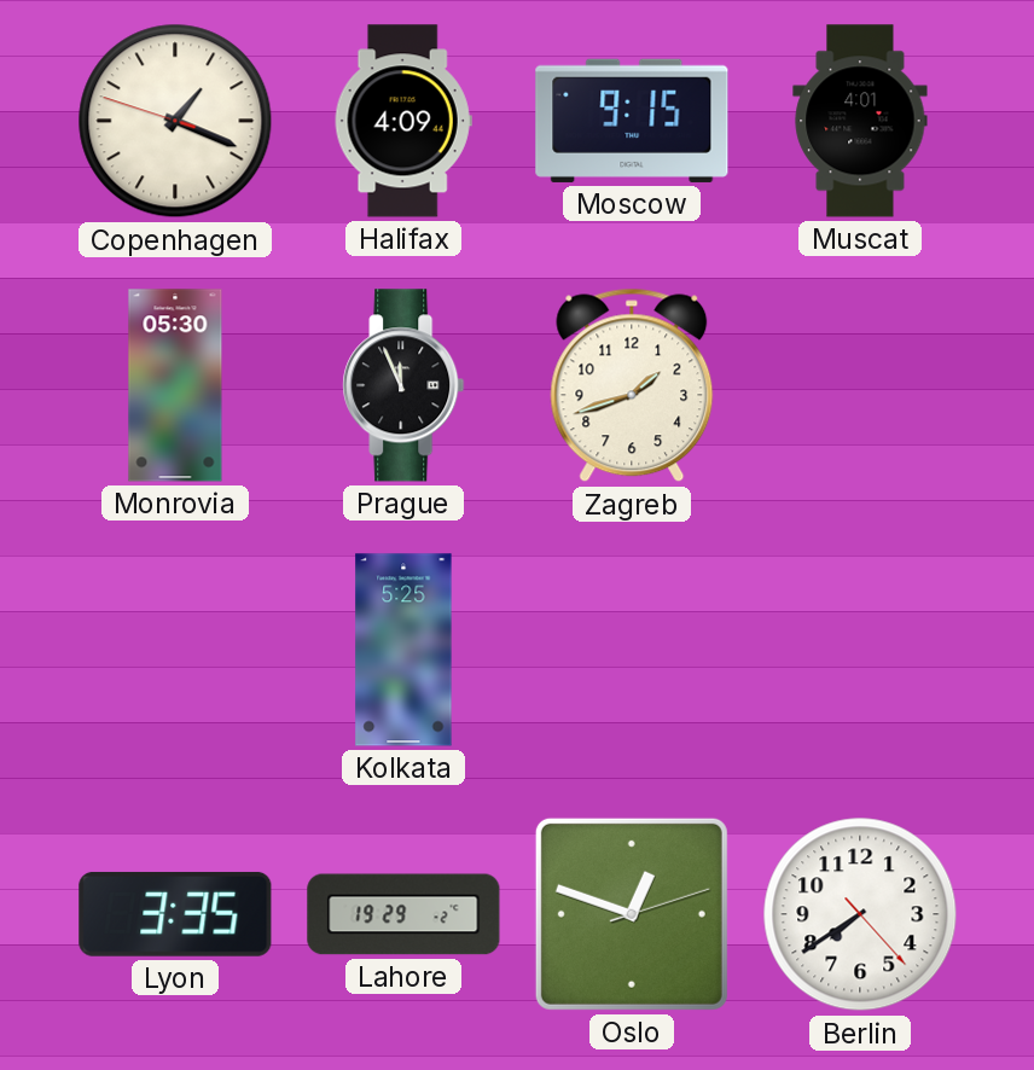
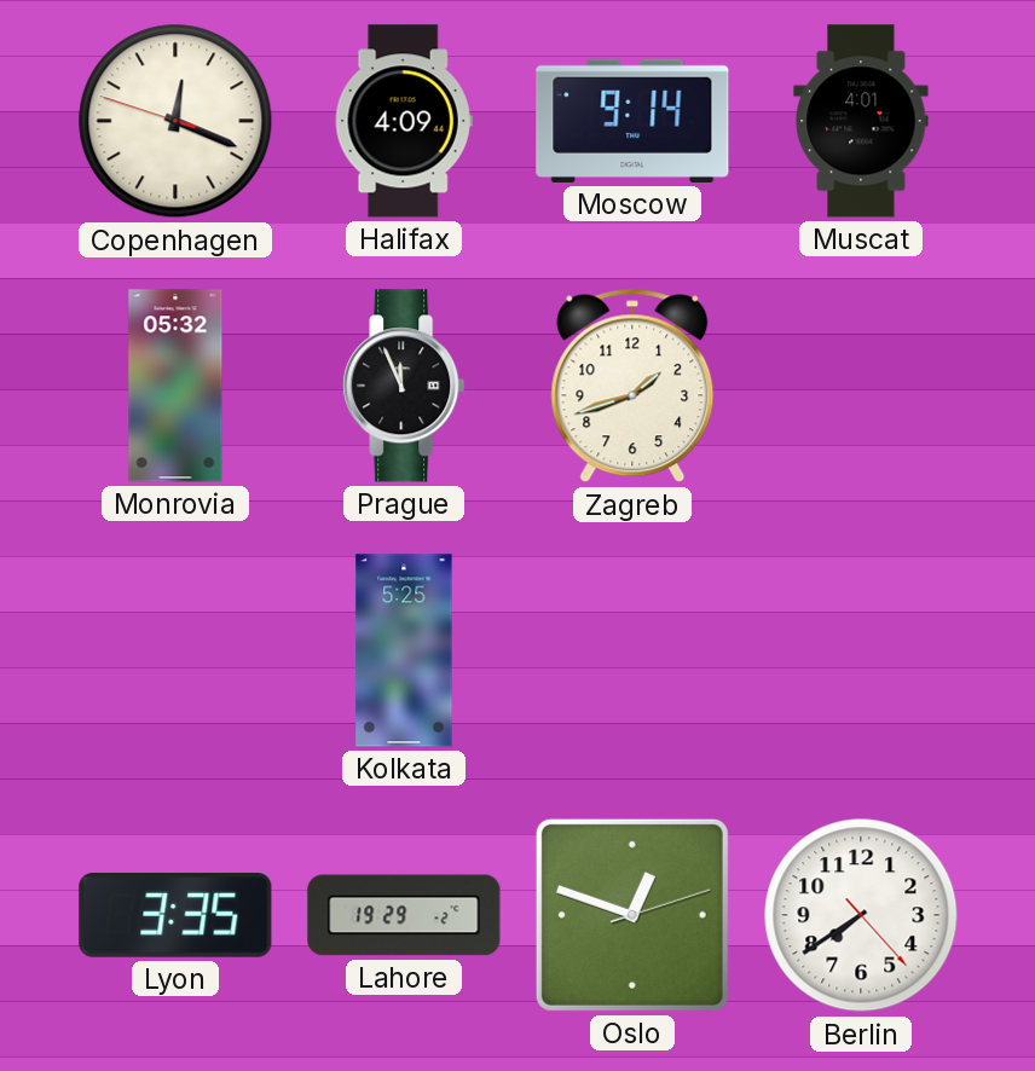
Copenhagen: 1:18 -> 12:18
Moscow: 9:15 -> 9:14
Monrovia: 05:30 -> 05:32
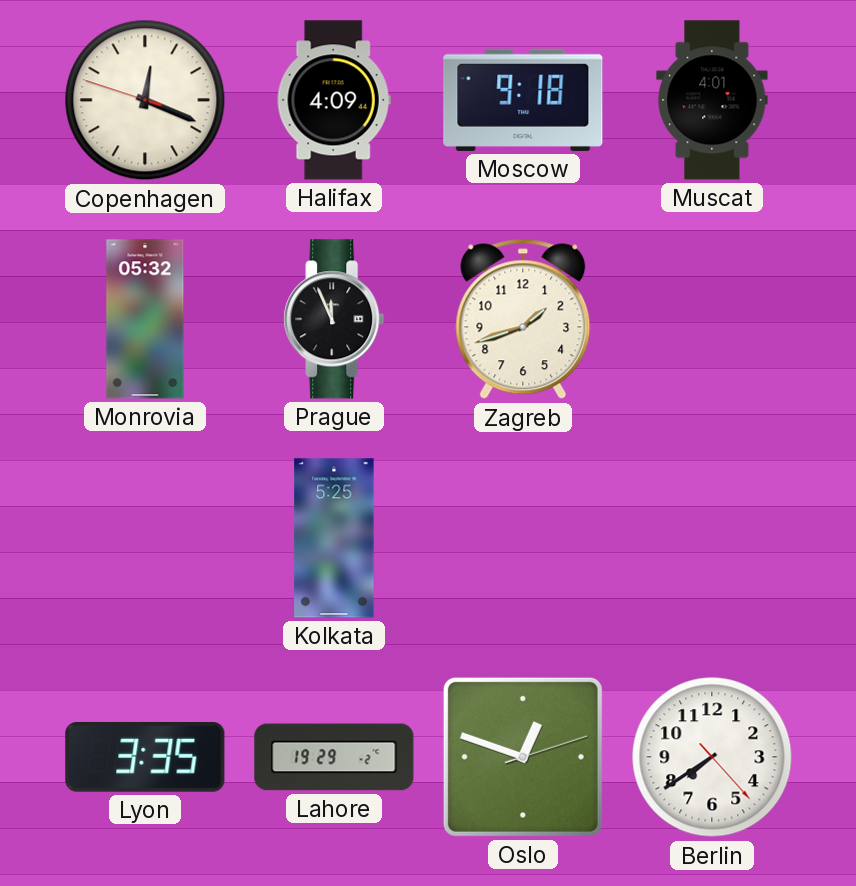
Moscow: 9:14 -> 9:18
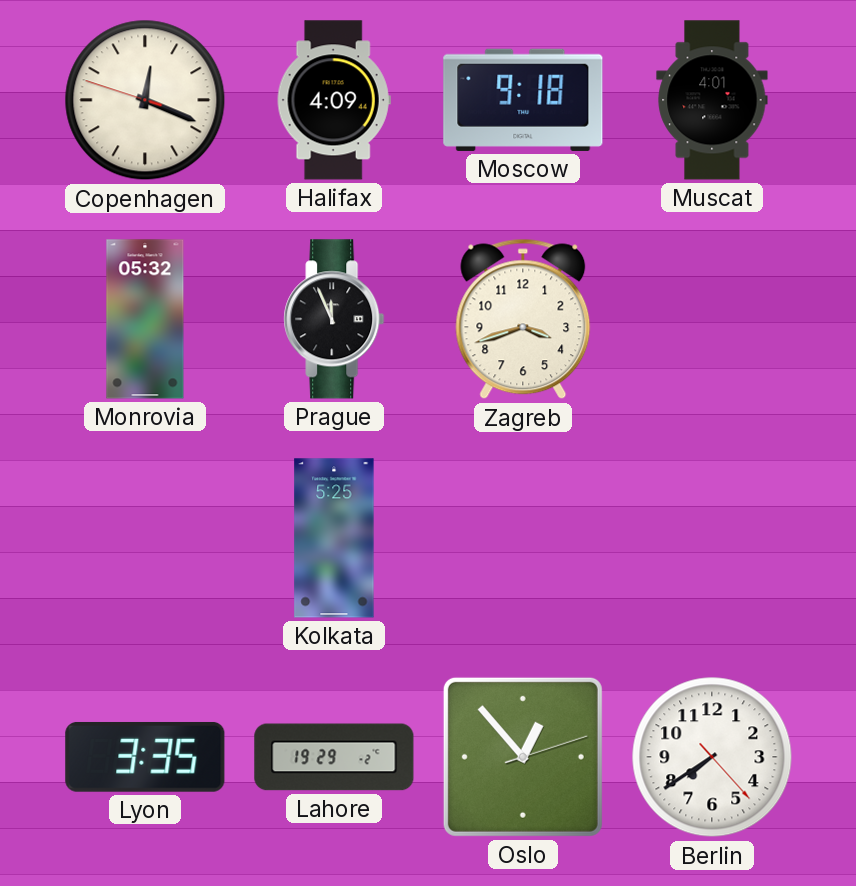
Zagreb: 1:42 -> 3:42
Oslo: 12:48 -> 12:53
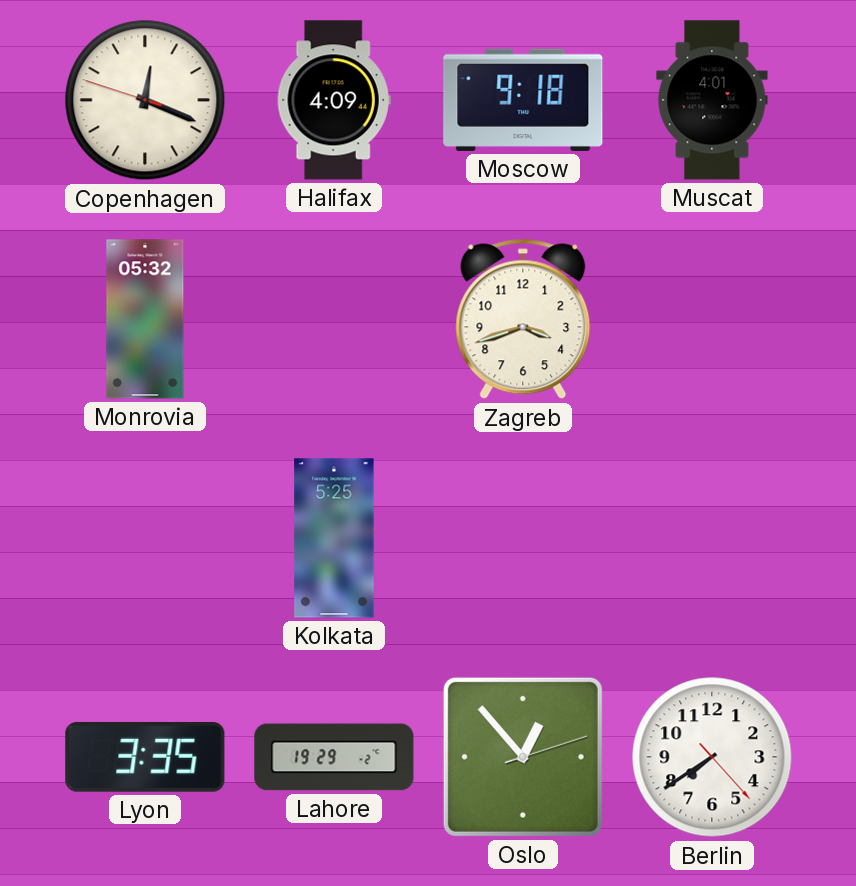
Prague: 11:56 -> none
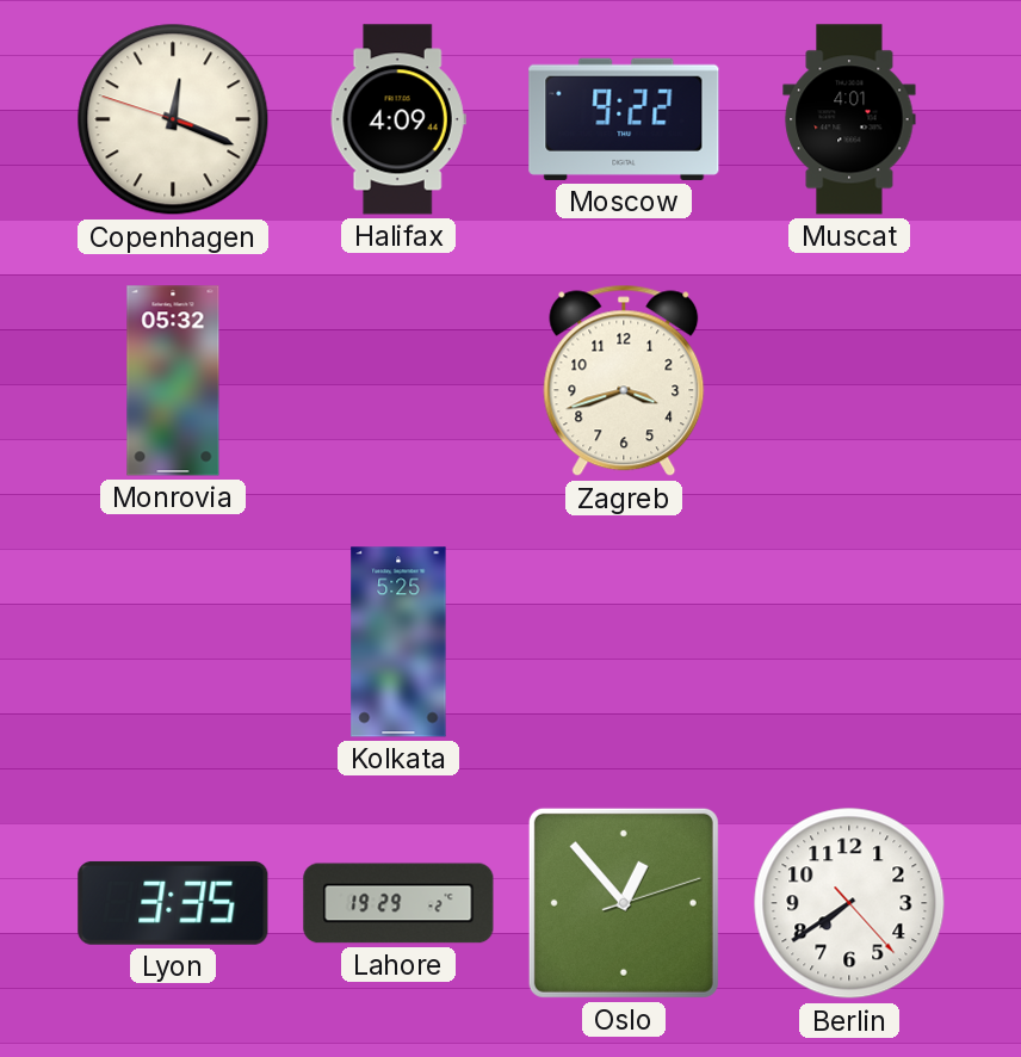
Moscow: 9:18 -> 9:22
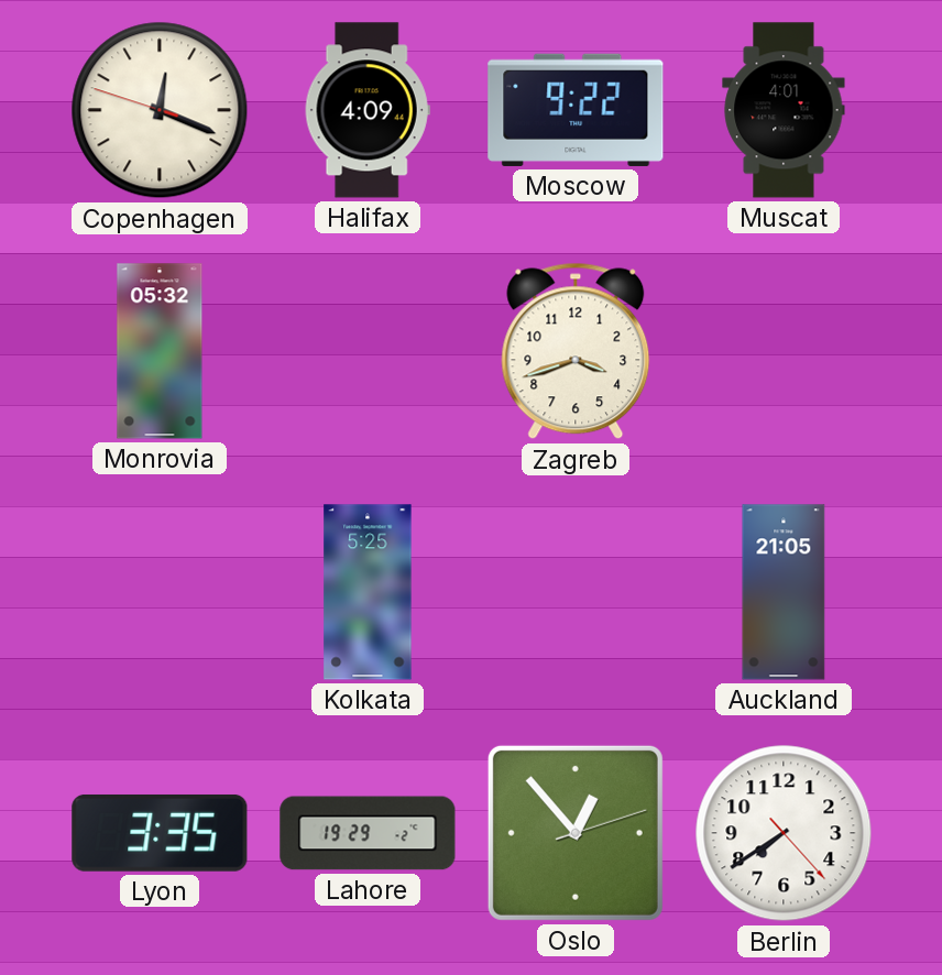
Auckland: none -> 21:05
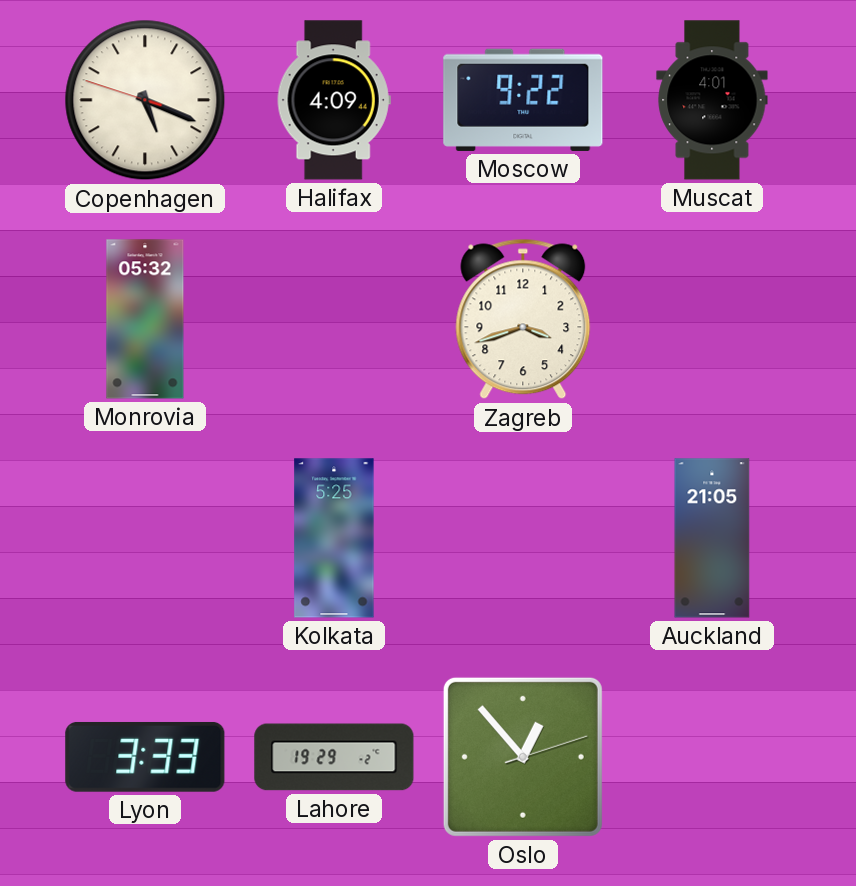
Copenhagen: 12:18 -> 5:18
Lyon: 3:35 -> 3:33
Berlin: 7:39 -> none
